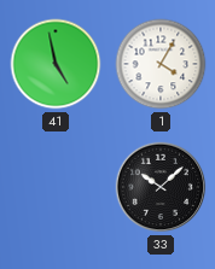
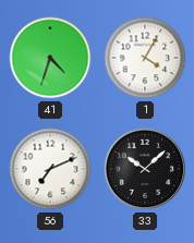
41: 4:58 -> 4:33
56: none -> 7:11
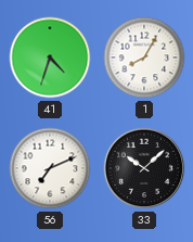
1: 4:05 -> 8:05
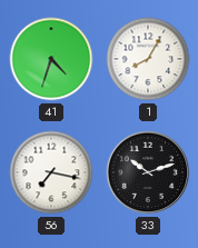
56: 7:11 -> 7:17
33: 10:08 -> 10:12
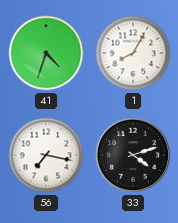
33: 10:12 -> 4:12
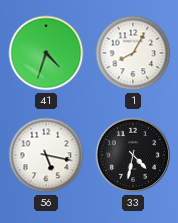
56: 7:17 -> 5:17
33: 4:12 -> 4:32
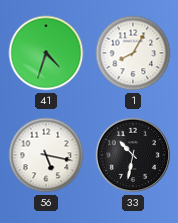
33: 4:32 -> 10:32
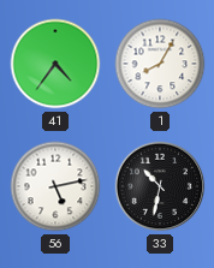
41: 4:33 -> 4:36
56: 5:17 -> 5:13
